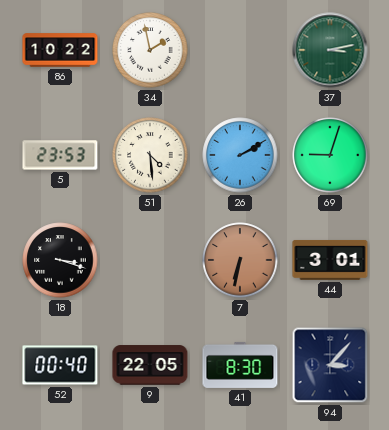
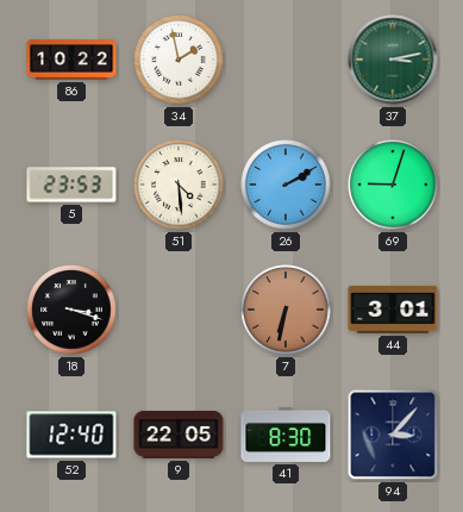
52: 00:40 -> 12:40
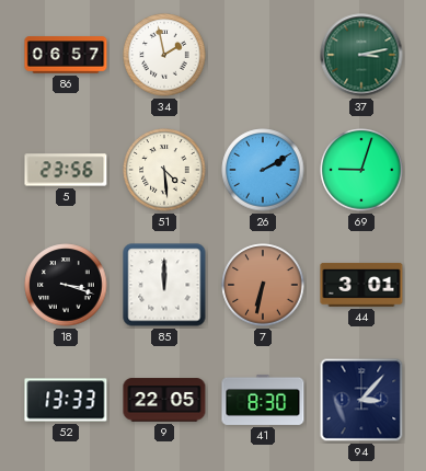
86: 10:22 -> 06:57
5: 23:53 -> 23:56
85: none -> 12:00
52: 12:40 -> 13:33
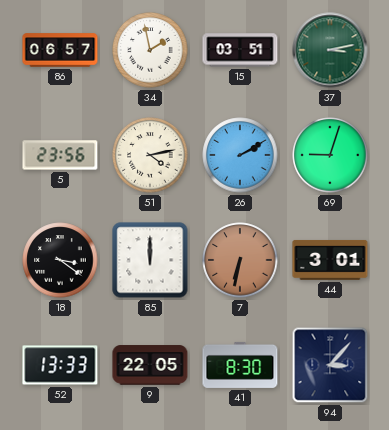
15: none -> 03:51
51: 4:29 -> 4:13
18: 3:18 -> 3:21
